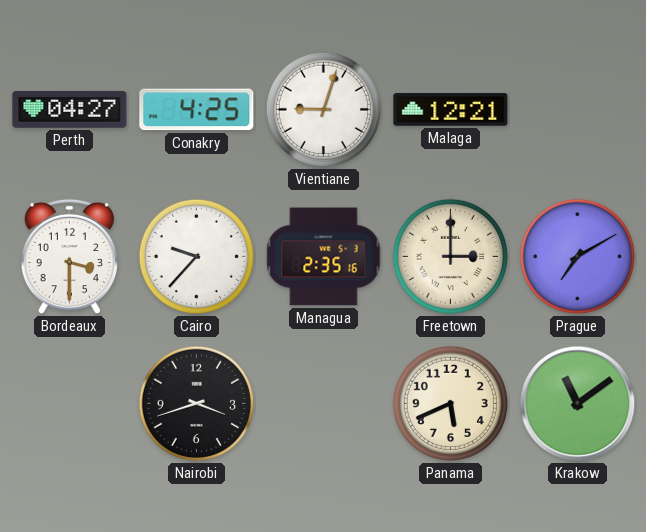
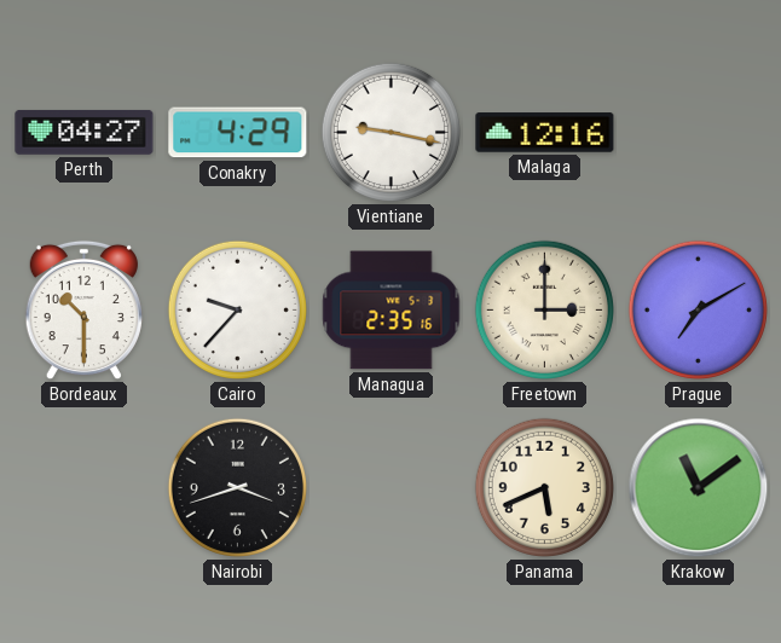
Conakry: 4:25 -> 4:29
Vientiane: 9:03 -> 9:17
Malaga: 12:21 -> 12:16
Bordeaux: 3:30 -> 10:30
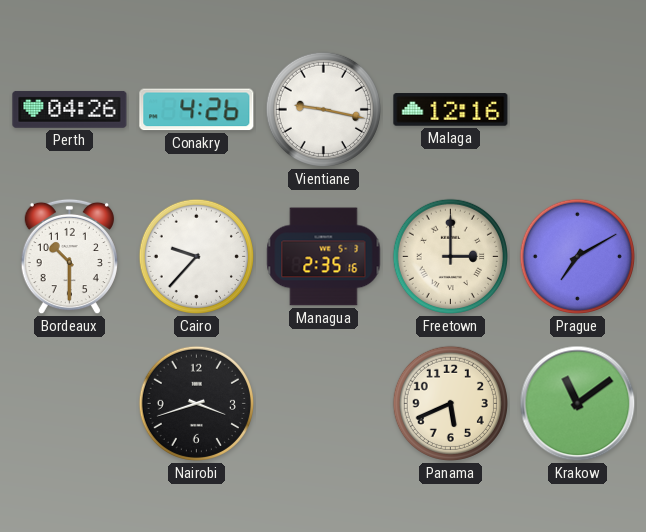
Perth: 04:27 -> 04:26
Conakry: 4:29 -> 4:26
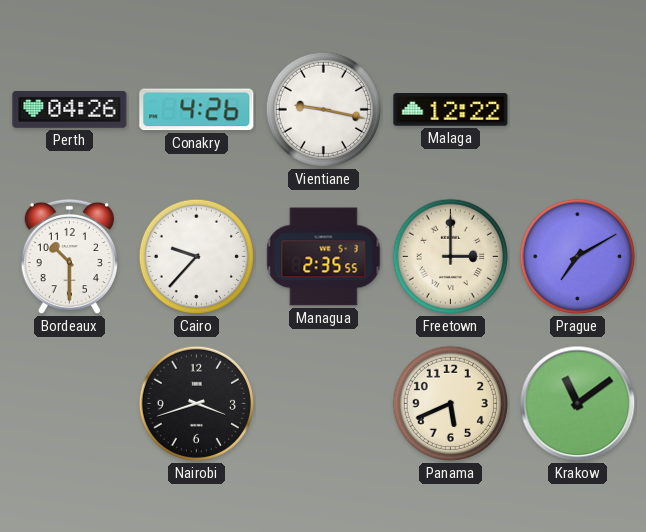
Malaga: 12:16 -> 12:22
Managua: 2:35:16 -> 2:35:55
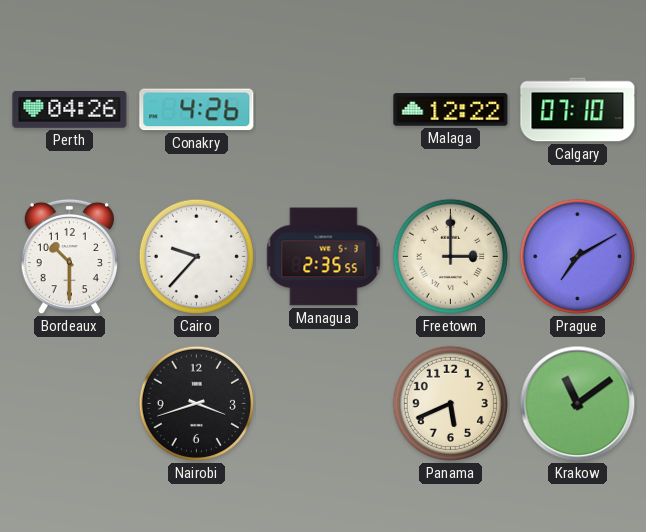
Vientiane: 9:17 -> none
Calgary: none -> 07:10
